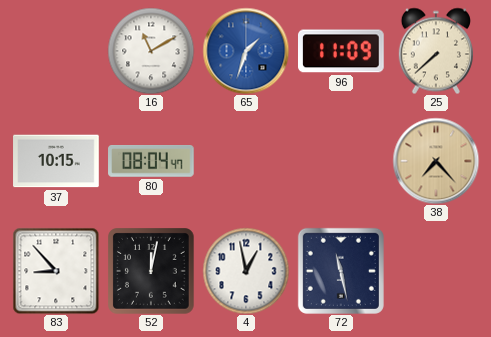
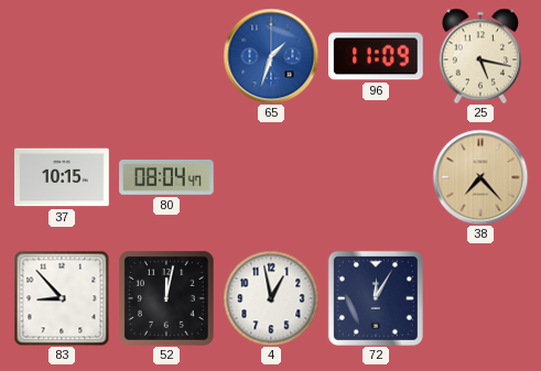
16: 11:10 -> none
25: 7:38 -> 5:17
72: 11:28 -> 12:05
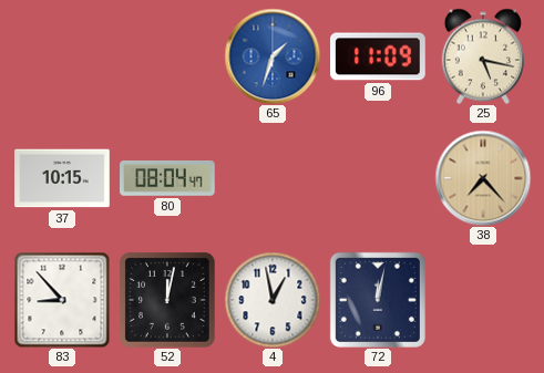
72: 12:05 -> 12:02
